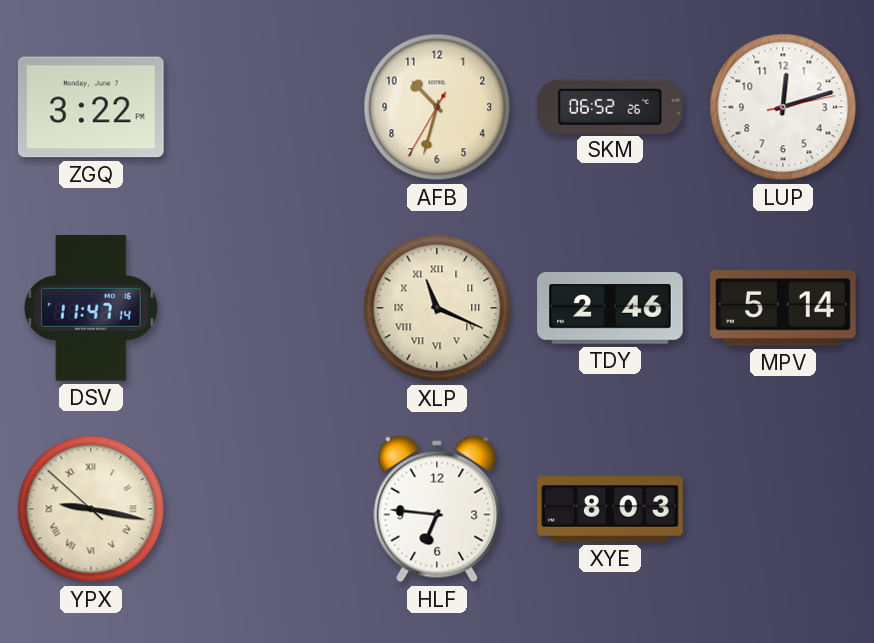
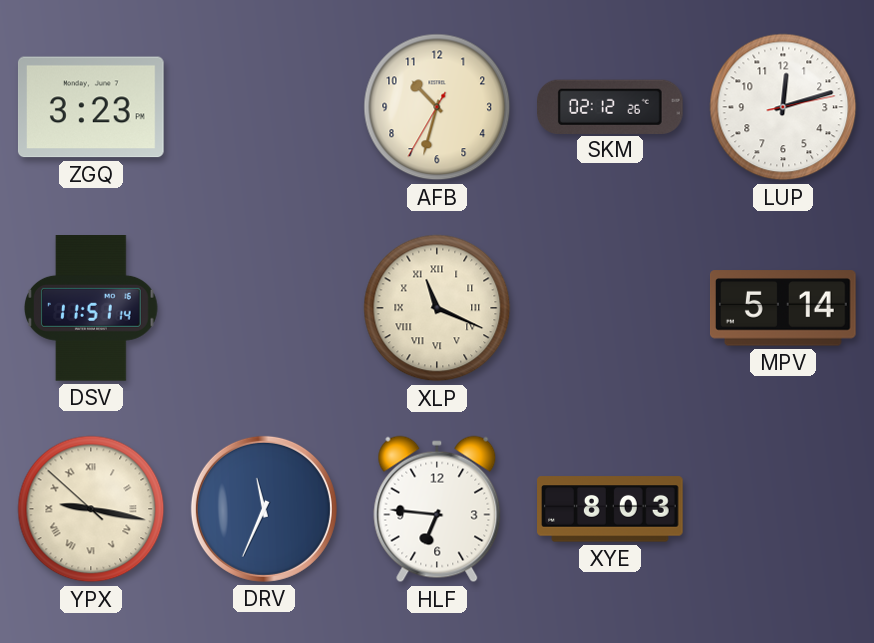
ZGQ: 3:22 -> 3:23
SKM: 06:52 -> 02:12
DSV: 11:47 -> 11:51
TDY: 2:46 -> none
DRV: none -> 11:34
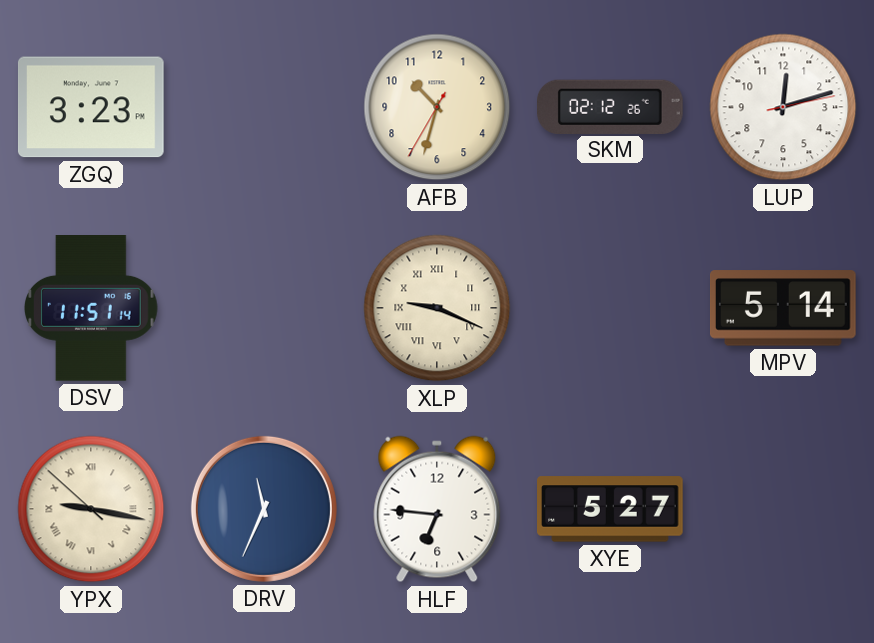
XLP: 11:19 -> 9:19
XYE: 8:03 -> 5:27
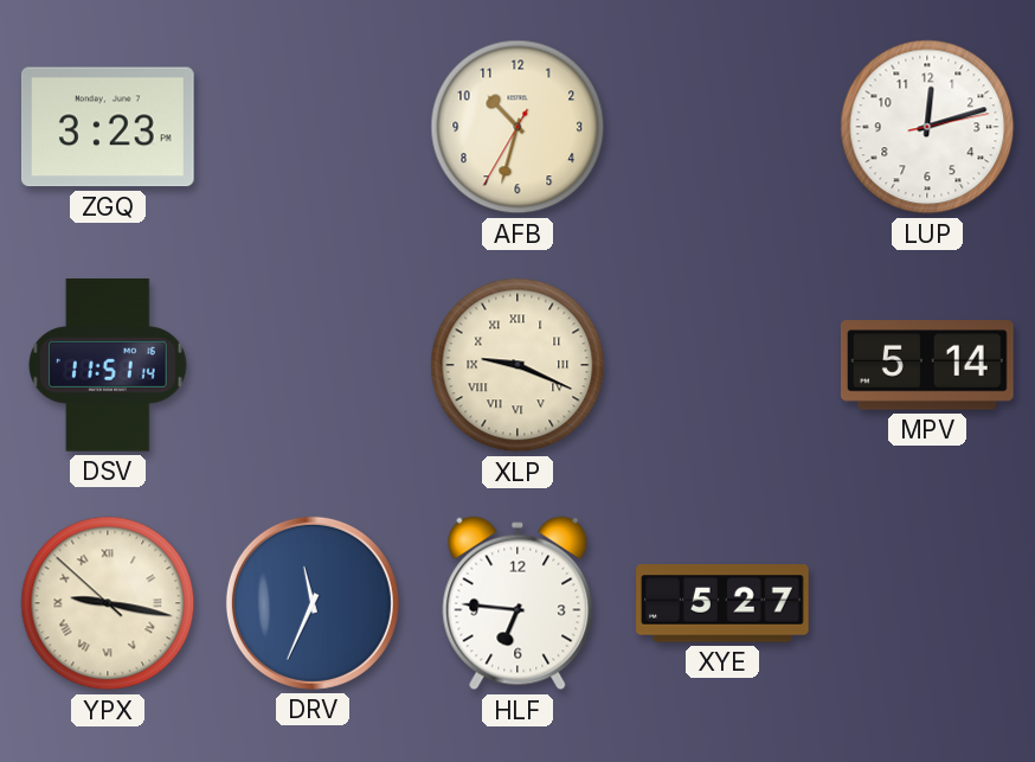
SKM: 02:12 -> none
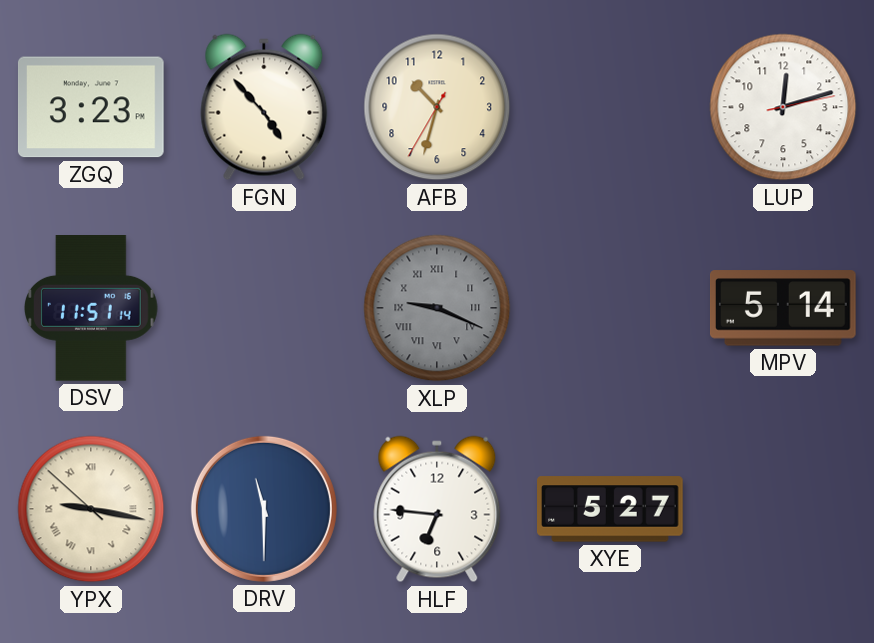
FGN: none -> 4:53
XLP dial: cream -> grey
DRV: 11:34 -> 11:30
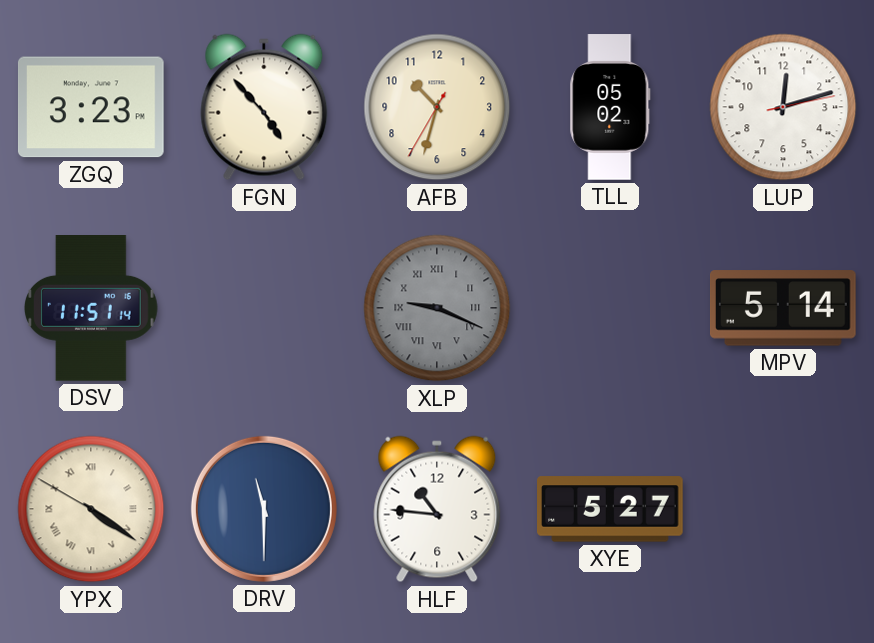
TLL: none -> 05:02
YPX: 9:16 -> 4:20
HLF: 6:46 -> 10:46
